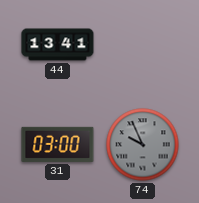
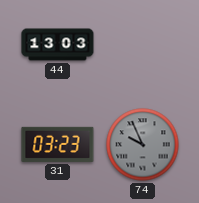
44: 13:41 -> 13:03
31: 03:00 -> 03:23
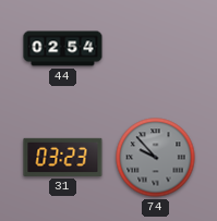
44: 13:03 -> 02:54
74: 9:56 -> 9:53
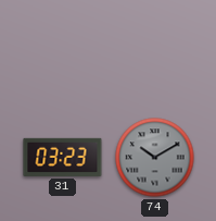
44: 02:54 -> none
74: 9:53 -> 10:10
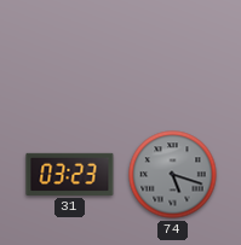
74: 10:10 -> 5:18
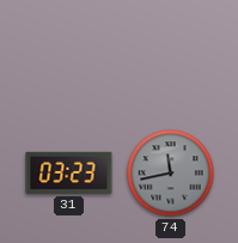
74: 5:18 -> 11:43
